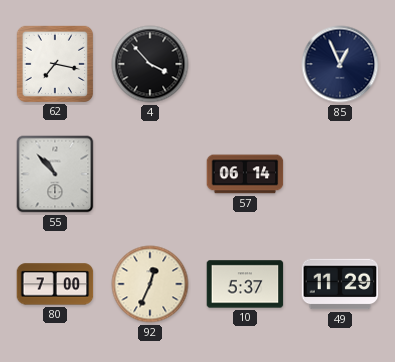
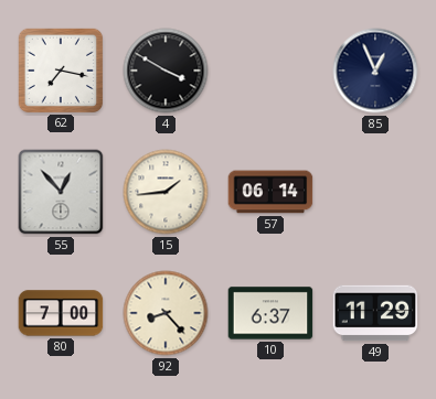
4: 3:53 -> 3:50
55: 10:53 -> 12:53
15: none -> 1:44
92: 12:34 -> 8:23
10: 5:37 -> 6:37
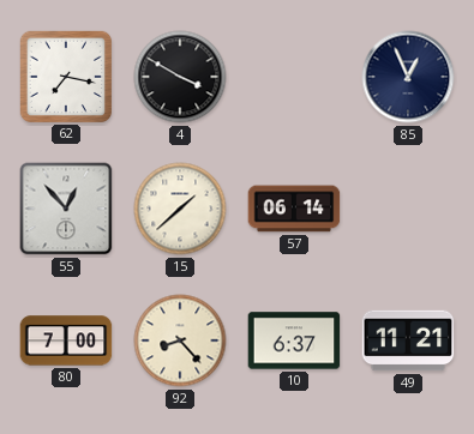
15: 1:44 -> 1:38
49: 11:29 -> 11:21
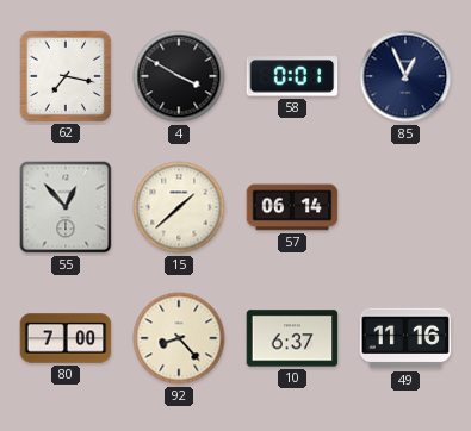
58: none -> 0:01
49: 11:21 -> 11:16
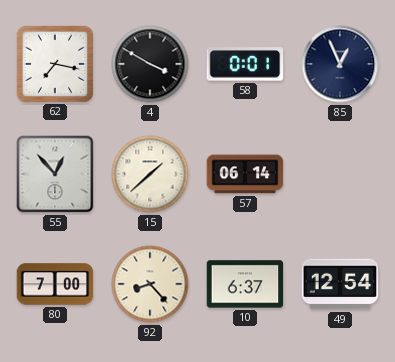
49: 11:16 -> 12:54
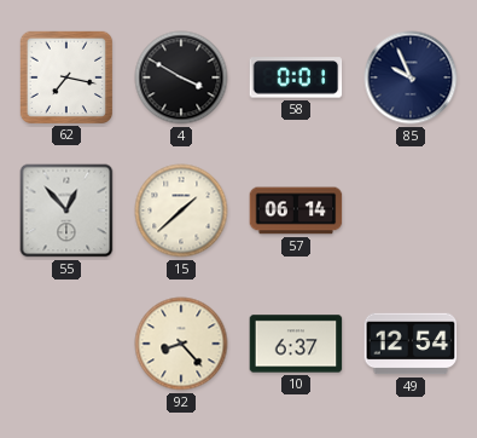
85: 12:56 -> 9:56
80: 7:00 -> none
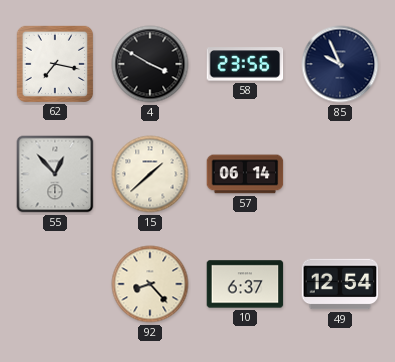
58: 0:01 -> 23:56
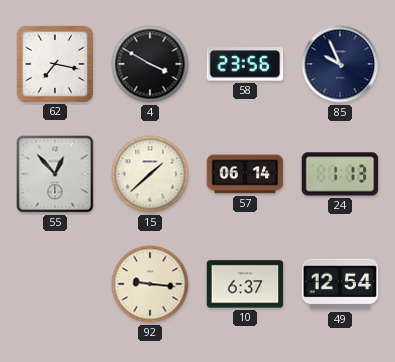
24: none -> 1:13
92: 8:23 -> 9:16
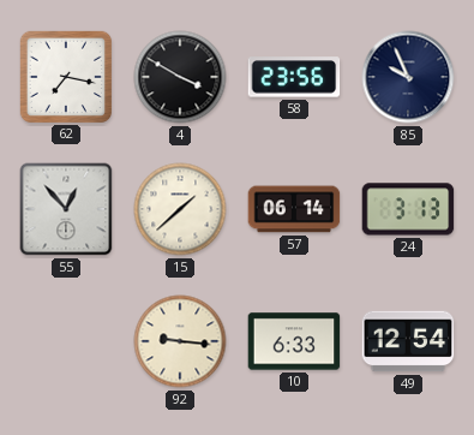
24: 1:13 -> 3:13
10: 6:37 -> 6:33
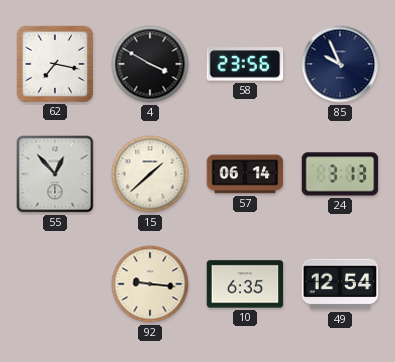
10: 6:33 -> 6:35
